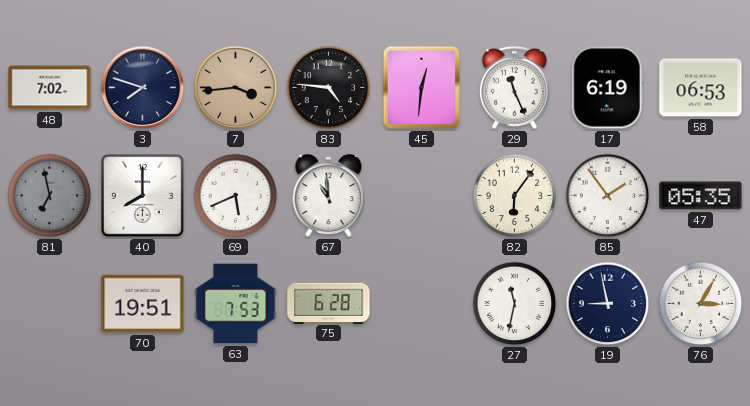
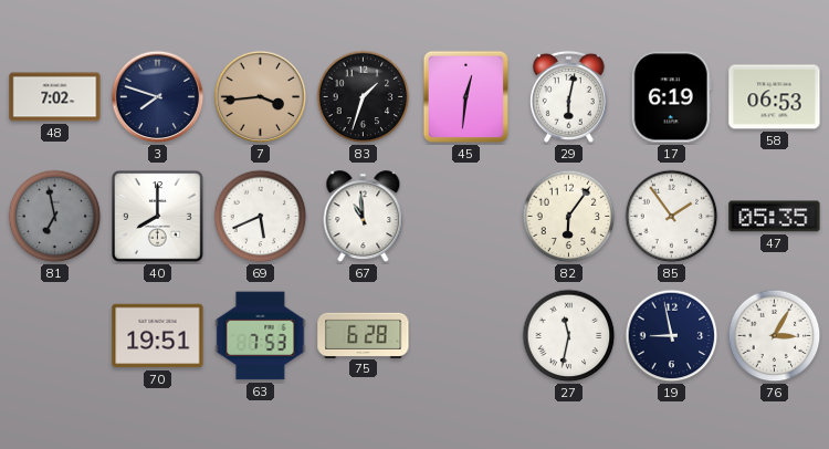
83: 4:46 -> 1:33
29: 11:26 -> 6:02
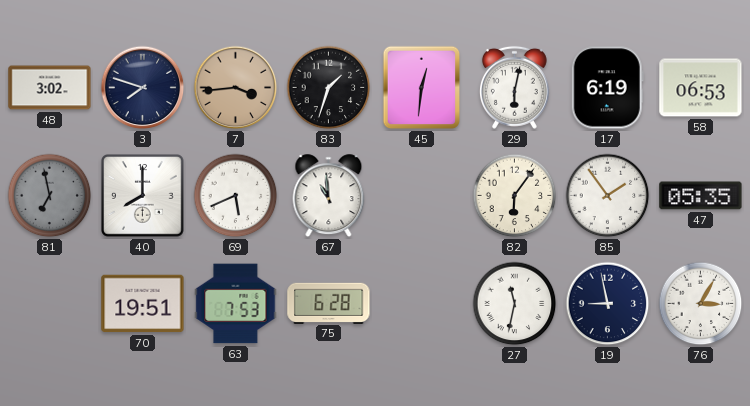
48: 7:02 -> 3:02
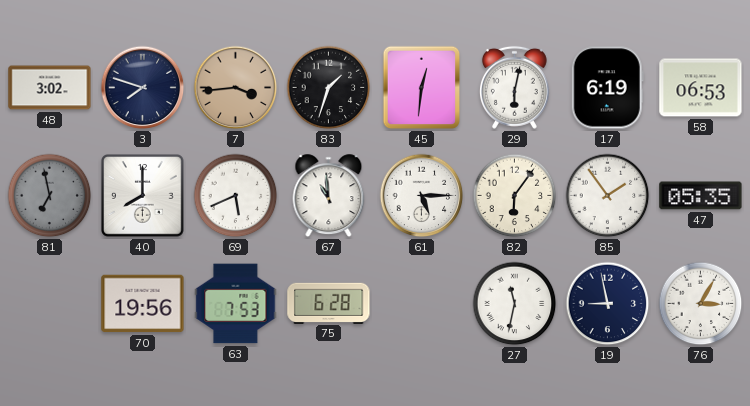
61: none -> 5:15
70: 19:51 -> 19:56
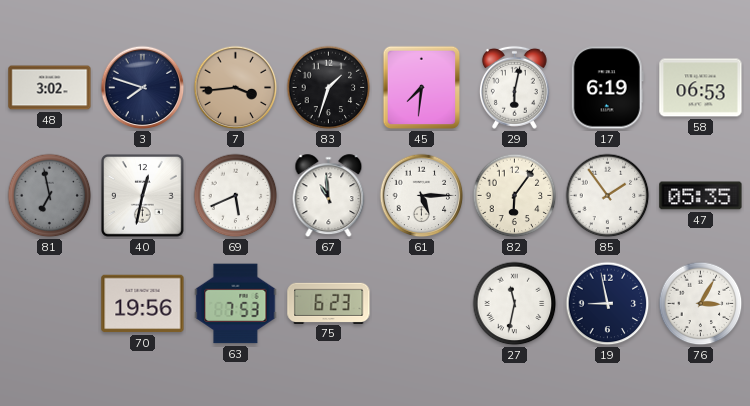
45: 12:31 -> 7:31
40: 8:00 -> 12:32
75: 6:28 -> 6:23
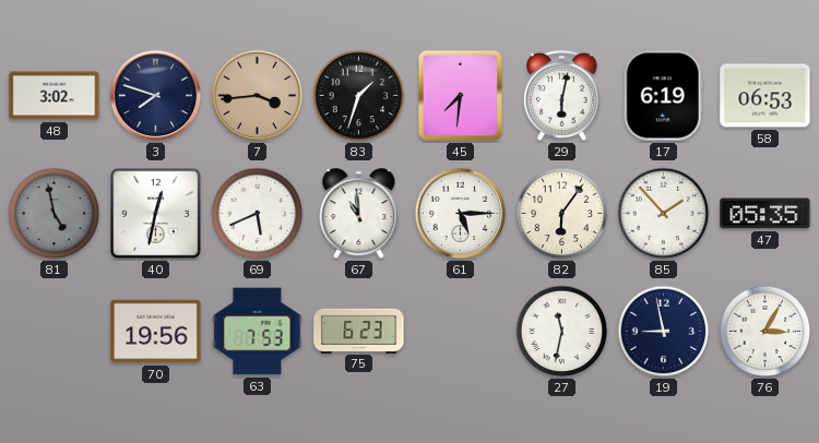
81: 6:58 -> 4:58
85: 1:54 -> 1:53
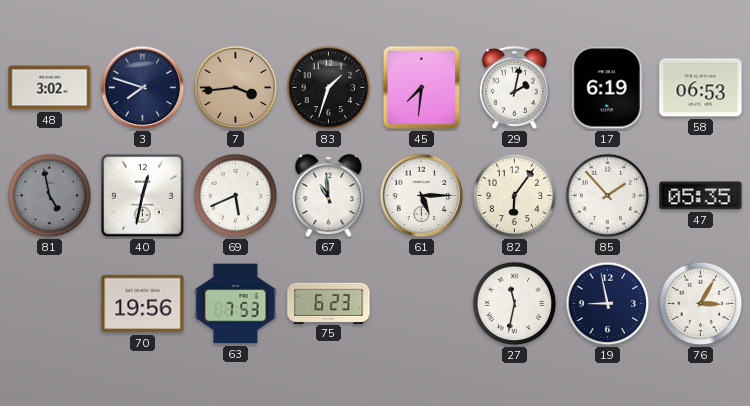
29: 6:02 -> 2:02
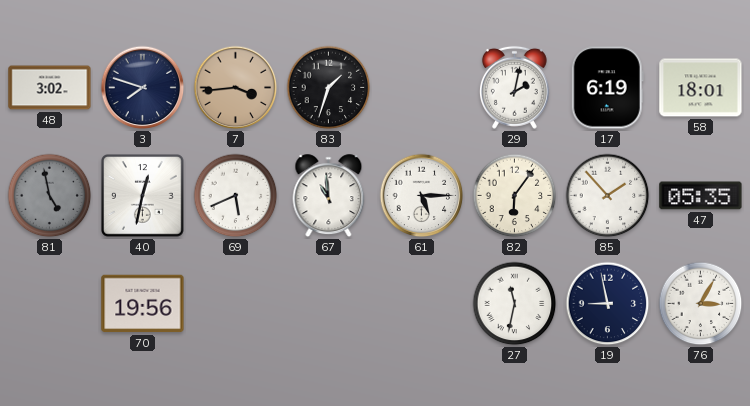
45: 7:31 -> none
58: 06:53 -> 18:01
63: 7:53 -> none
75: 6:23 -> none
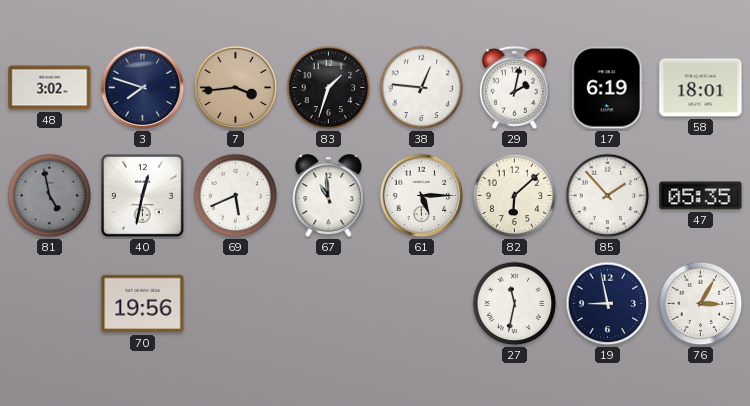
38: none -> 12:46
82: 6:06 -> 6:08
